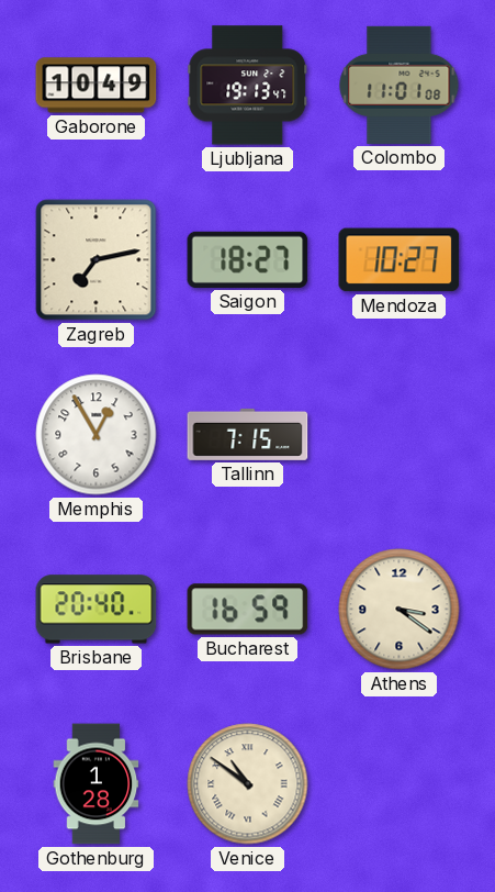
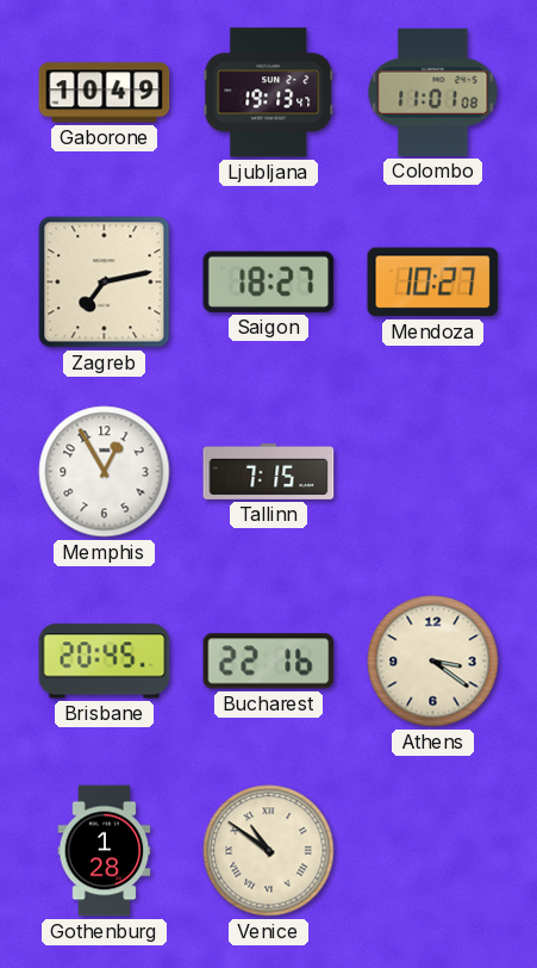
Brisbane: 20:40 -> 20:45
Bucharest: 16:59 -> 22:16
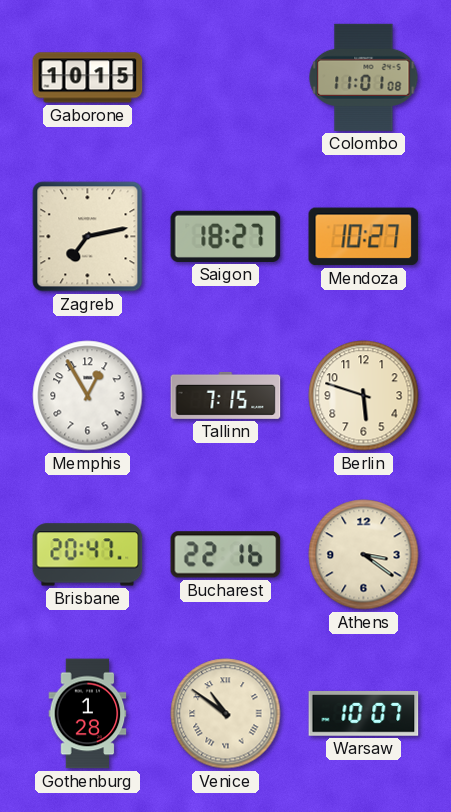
Gaborone: 10:49 -> 10:15
Ljubljana: 19:13 -> none
Berlin: none -> 5:48
Brisbane: 20:45 -> 20:47
Warsaw: none -> 10:07
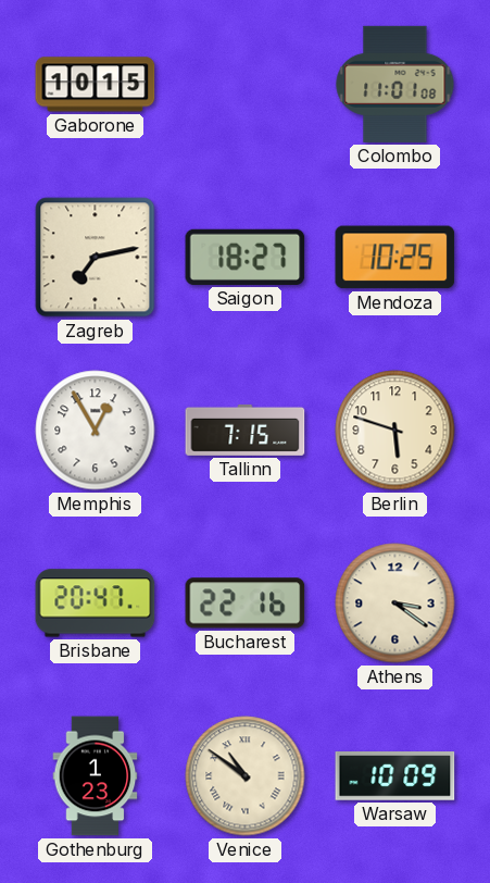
Mendoza: 10:27 -> 10:25
Gothenburg: 1:28 -> 1:23
Warsaw: 10:07 -> 10:09
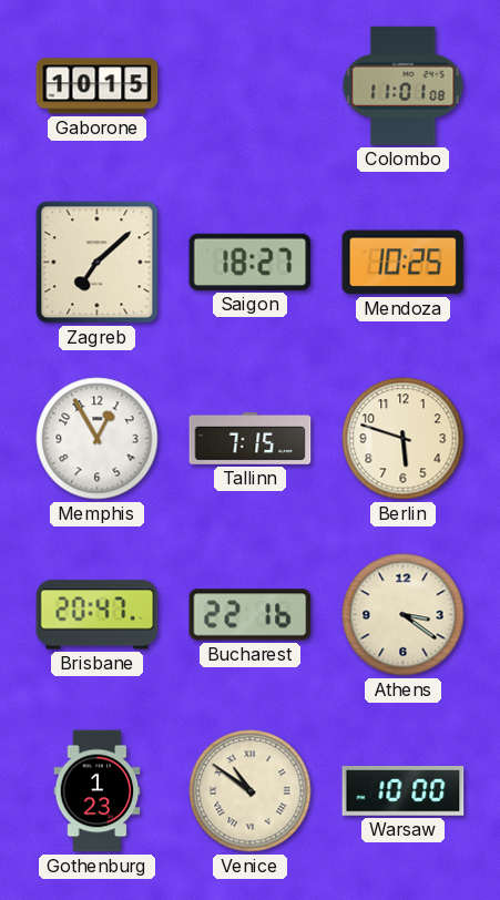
Zagreb: 7:13 -> 7:08
Warsaw: 10:09 -> 10:00
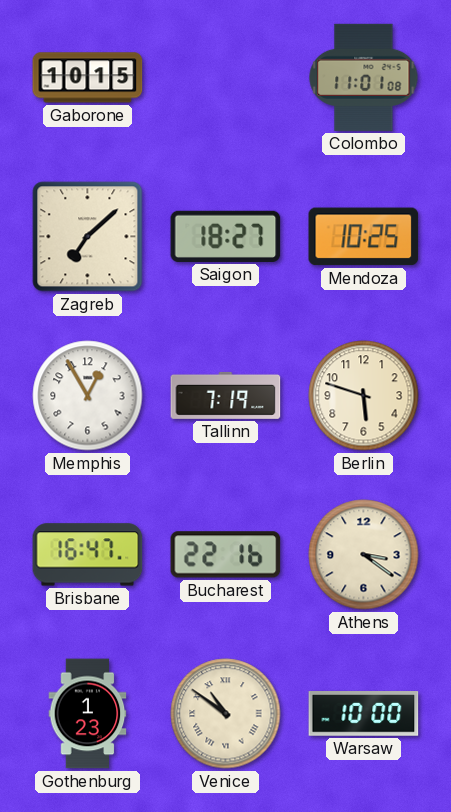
Tallinn: 7:15 -> 7:19
Brisbane: 20:47 -> 16:47
